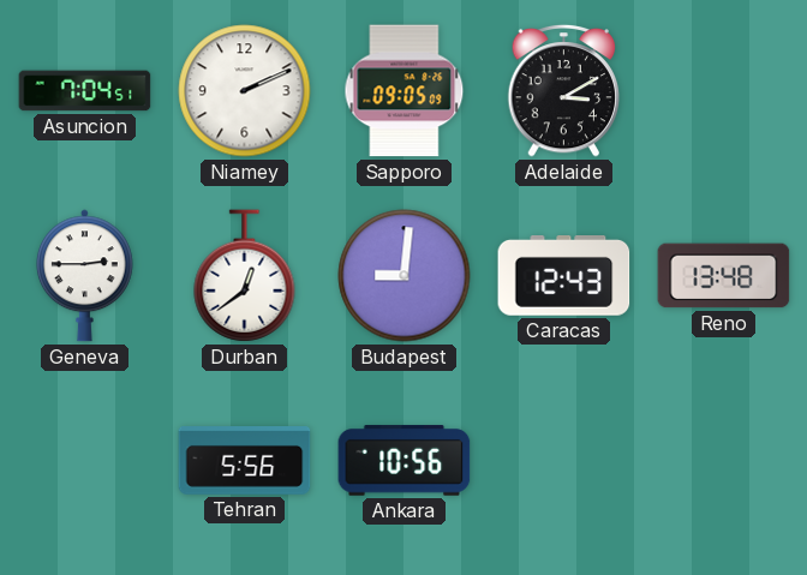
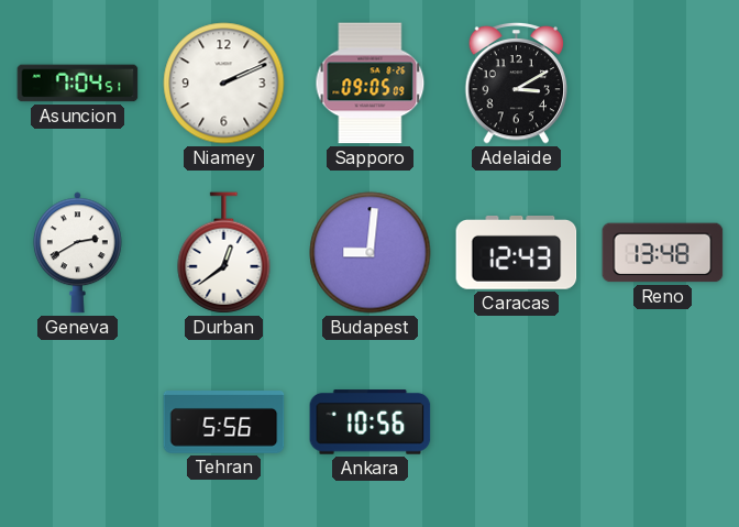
Geneva: 2:45 -> 2:40
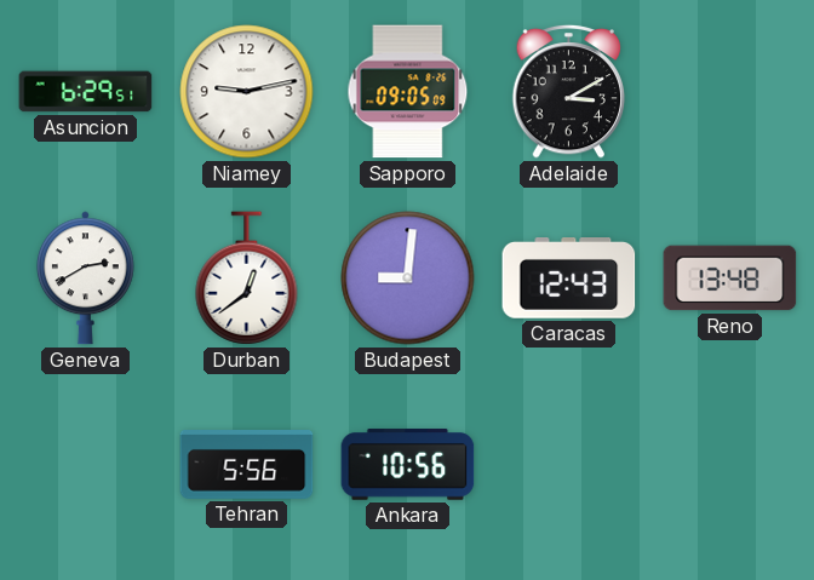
Asuncion: 7:04 -> 6:29
Niamey: 2:11 -> 9:13
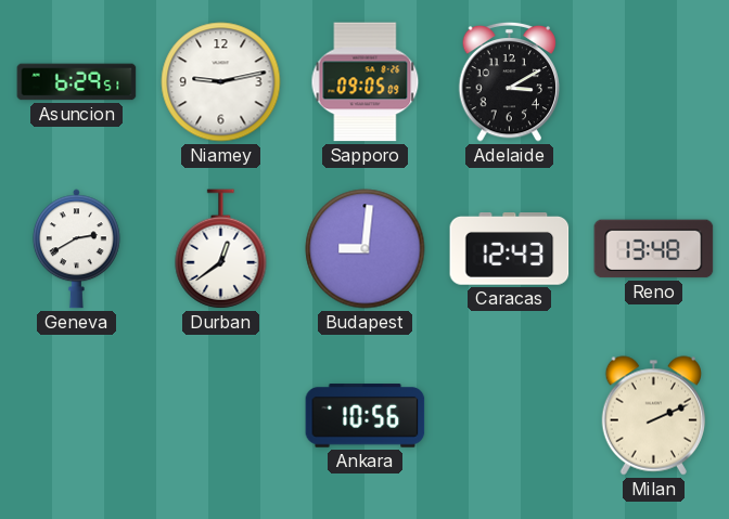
Tehran: 5:56 -> none
Milan: none -> 2:11
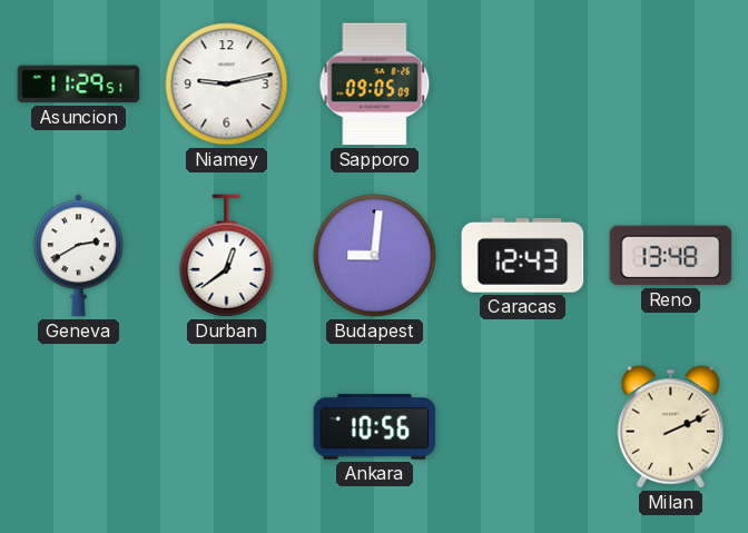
Asuncion: 6:29 -> 11:29
Adelaide: 3:10 -> none
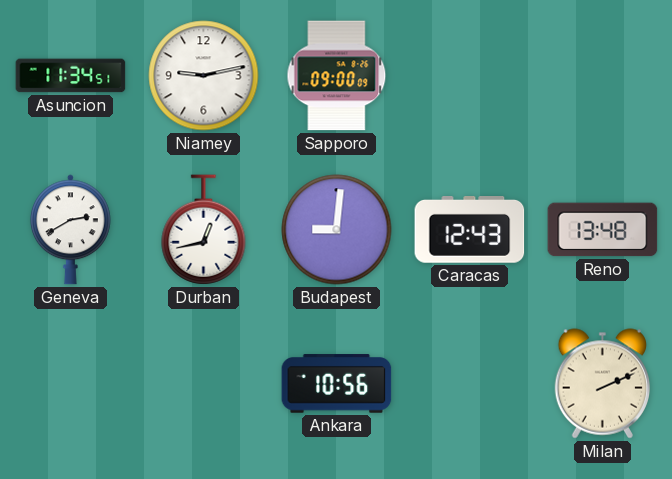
Asuncion: 11:29 -> 11:34
Sapporo: 09:05 -> 09:00
Durban: 12:39 -> 12:43
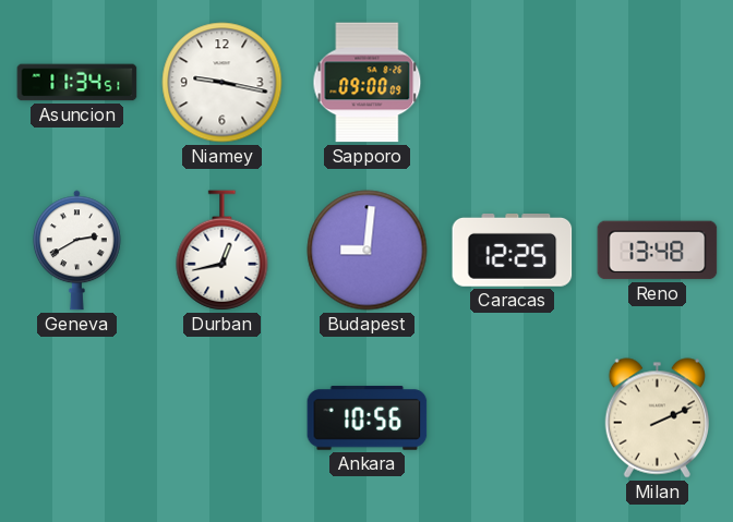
Niamey: 9:13 -> 9:17
Caracas: 12:43 -> 12:25
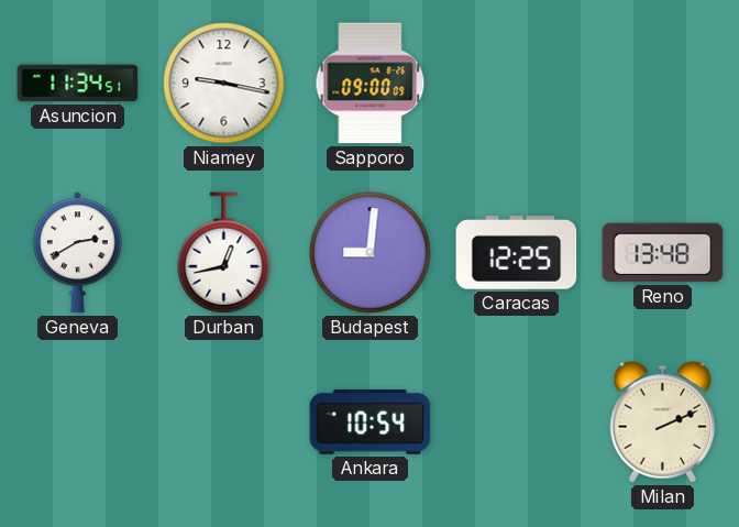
Ankara: 10:56 -> 10:54
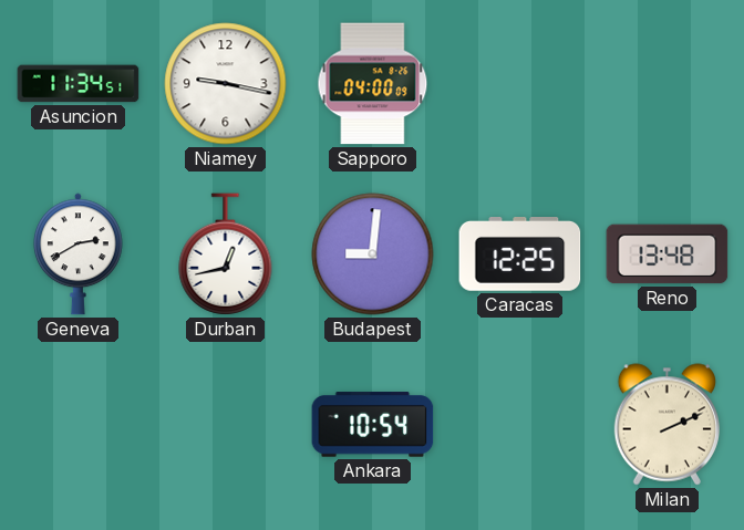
Sapporo: 09:00 -> 04:00
